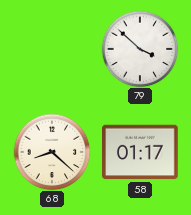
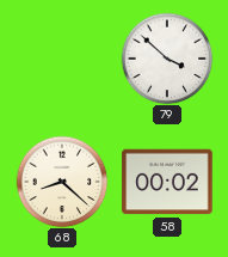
58: 01:17 -> 00:02
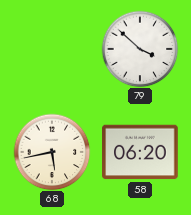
68: 8:22 -> 5:43
58: 00:02 -> 06:20
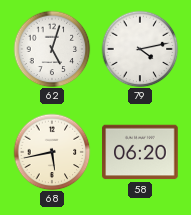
62: none -> 5:03
79: 3:52 -> 4:13
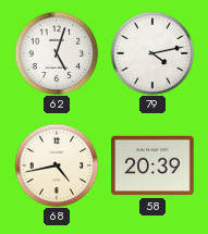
68: 5:43 -> 4:43
58: 06:20 -> 20:39
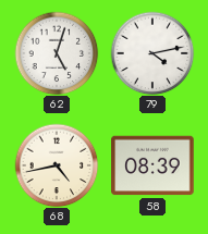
58: 20:39 -> 08:39
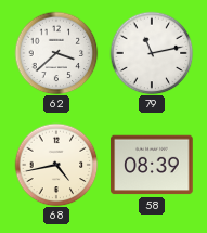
62: 5:03 -> 3:38
79: 4:13 -> 11:13
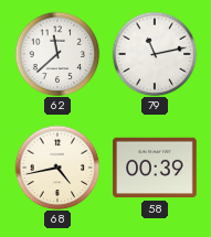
62: 3:38 -> 11:38
58: 08:39 -> 00:39
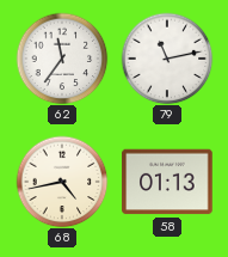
62: 11:38 -> 11:36
58: 00:39 -> 01:13
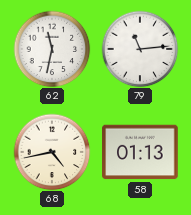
62: 11:36 -> 11:32
79: 11:13 -> 11:14
